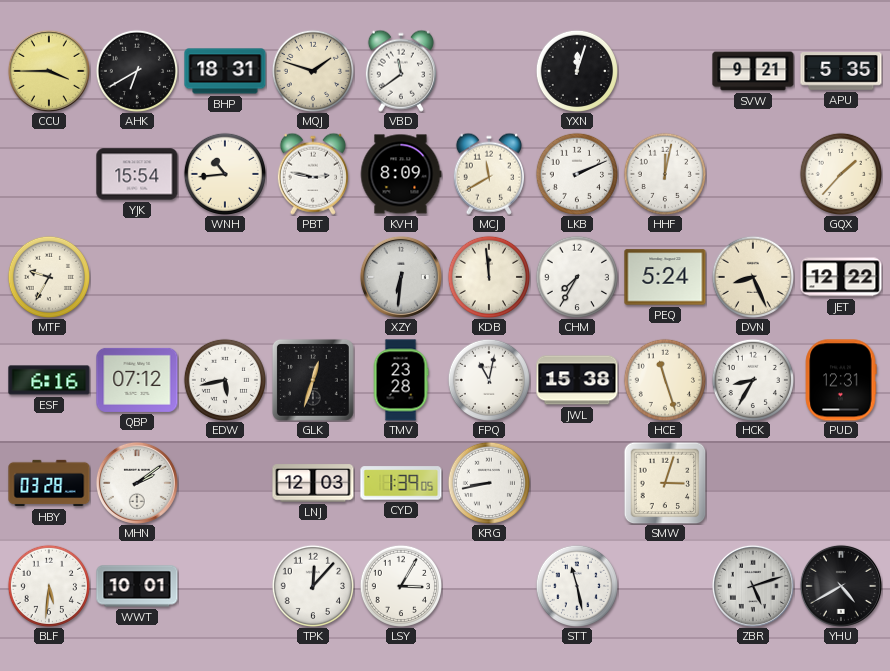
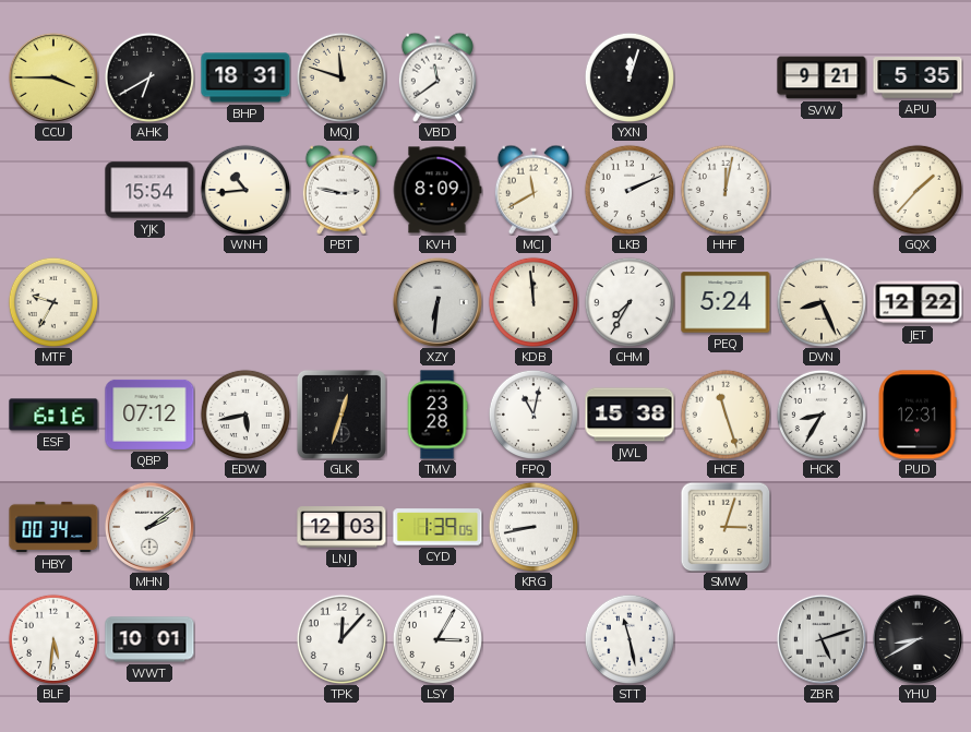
MQJ: 1:48 -> 11:48
HBY: 03:28 -> 00:34
YHU: 4:40 -> 8:40
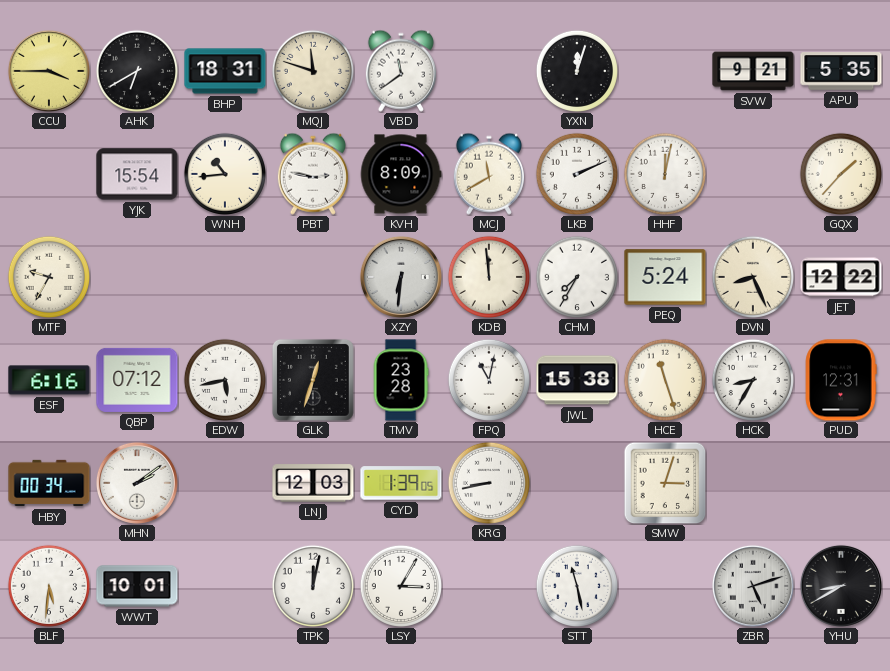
TPK: 12:07 -> 12:02
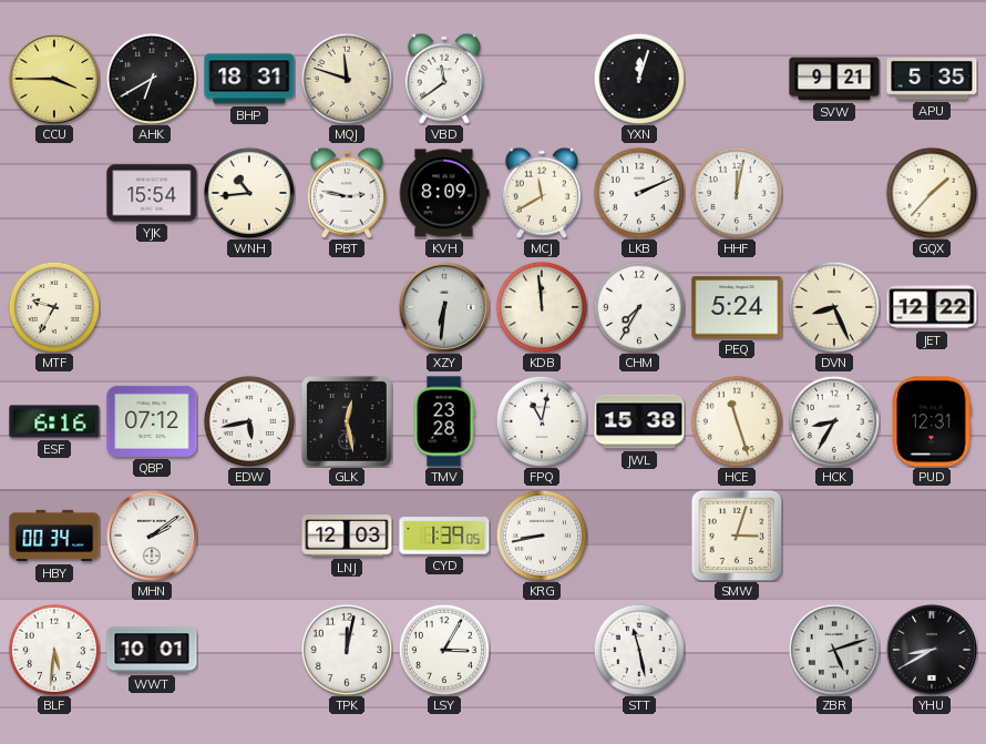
GLK: 12:33 -> 12:28
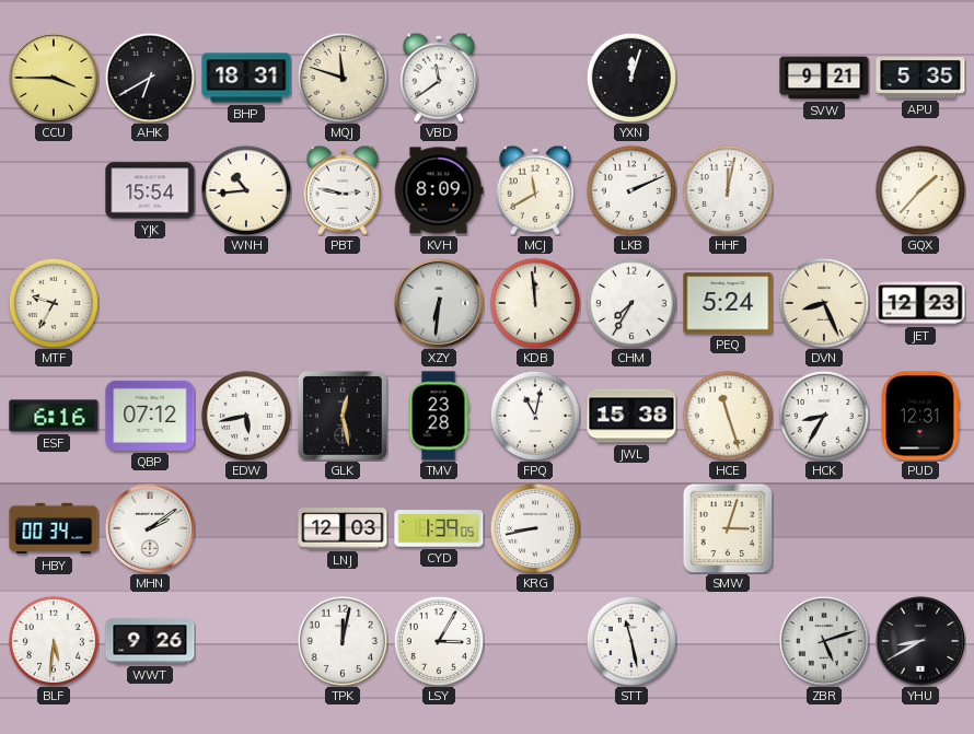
JET: 12:22 -> 12:23
WWT: 10:01 -> 9:26
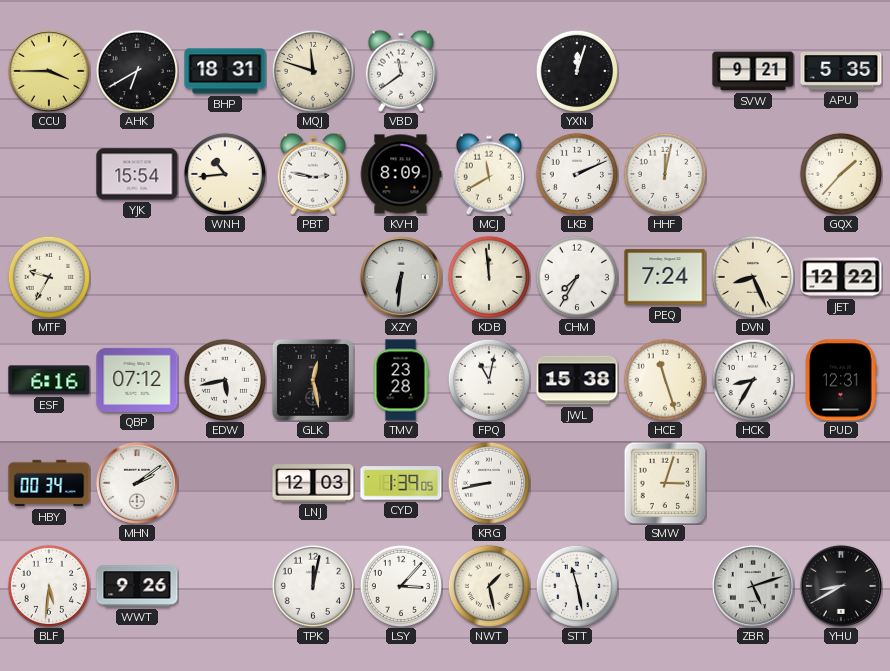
PEQ: 5:24 -> 7:24
JET: 12:23 -> 12:22
LSY: 3:05 -> 3:07
NWT: none -> 1:28
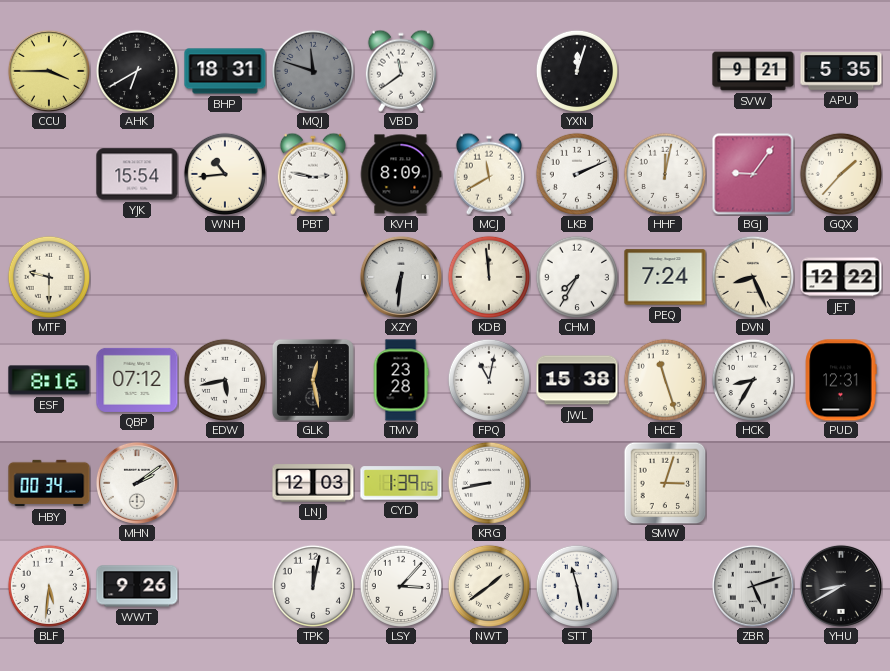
MQJ dial: cream -> grey
BGJ: none -> 9:06
MTF: 9:35 -> 9:30
ESF: 6:16 -> 8:16
NWT: 1:28 -> 1:39
